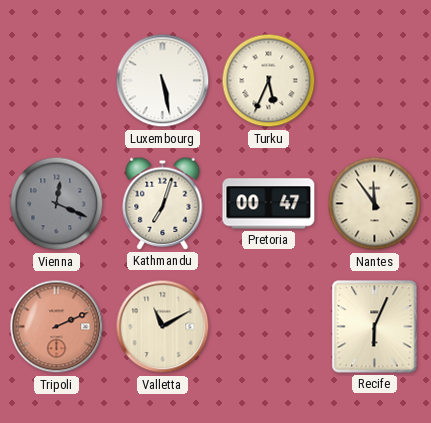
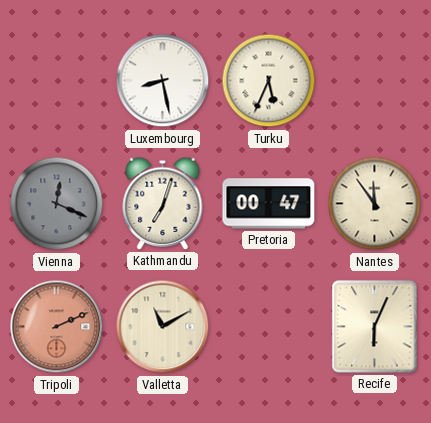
Luxembourg: 5:28 -> 8:28
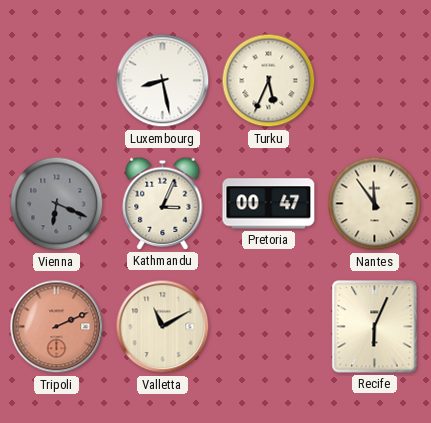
Vienna: 12:19 -> 6:19
Kathmandu: 7:03 -> 3:04
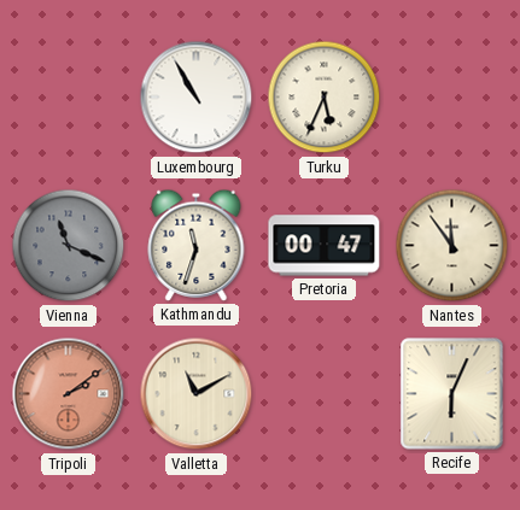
Luxembourg: 8:28 -> 10:55
Vienna: 6:19 -> 11:19
Kathmandu: 3:04 -> 11:33
Tripoli: 2:11 -> 2:09
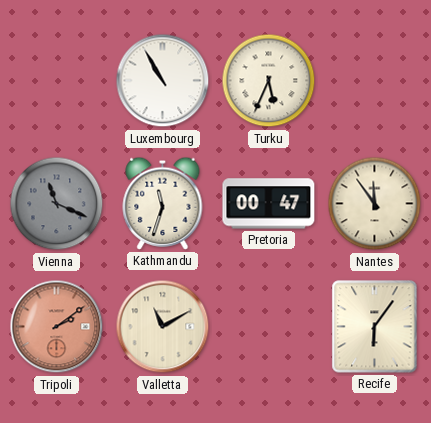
Recife: 6:04 -> 6:06
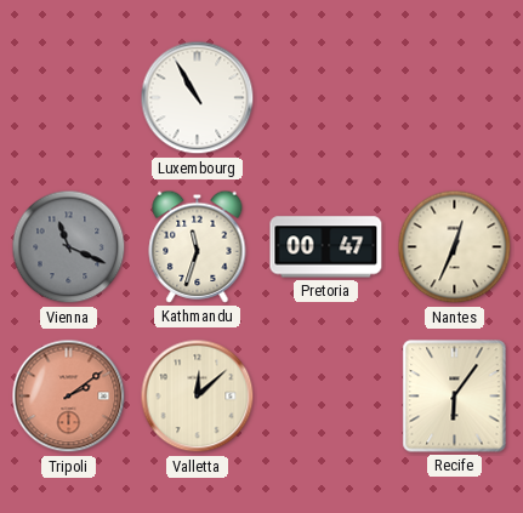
Turku: 5:34 -> none
Nantes: 11:54 -> 12:34
Valletta: 11:10 -> 12:08
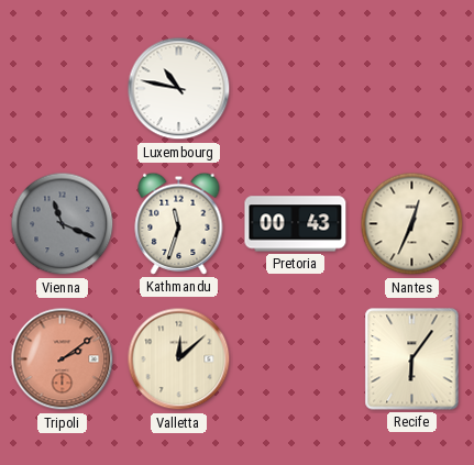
Luxembourg: 10:55 -> 10:47
Pretoria: 00:47 -> 00:43
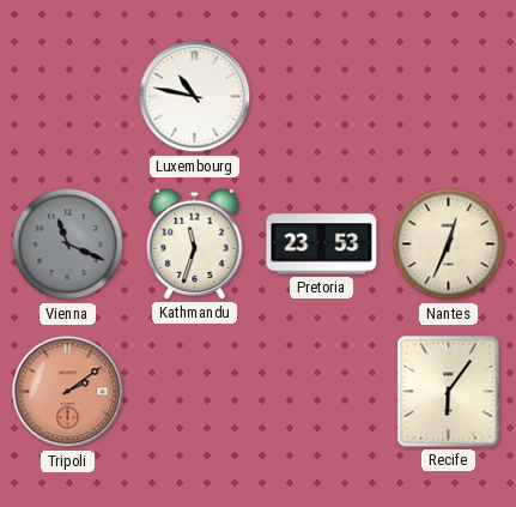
Pretoria: 00:43 -> 23:53
Valletta: 12:08 -> none
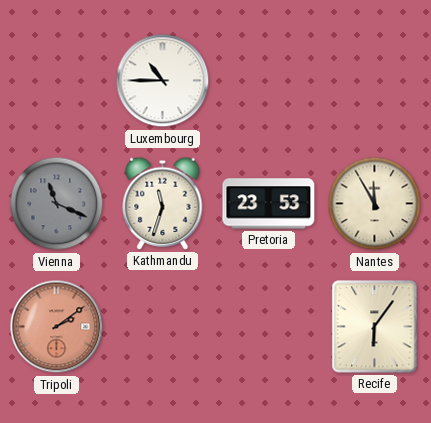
Luxembourg: 10:47 -> 10:45
Nantes: 12:34 -> 11:55
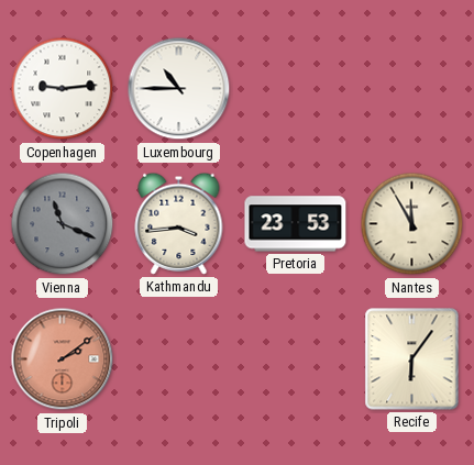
Copenhagen: none -> 9:14
Kathmandu: 11:33 -> 3:44
